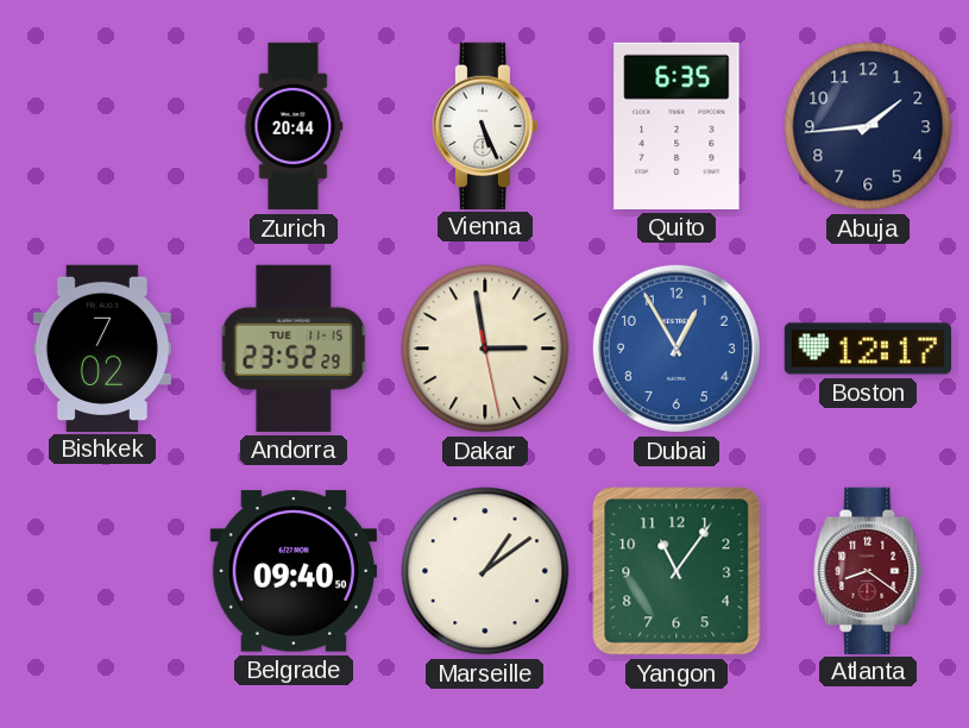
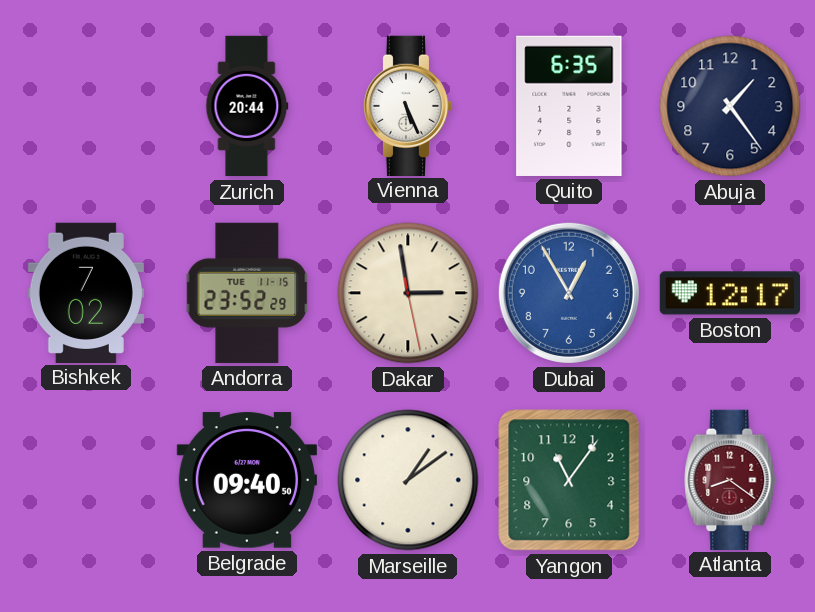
Abuja: 1:44 -> 1:24
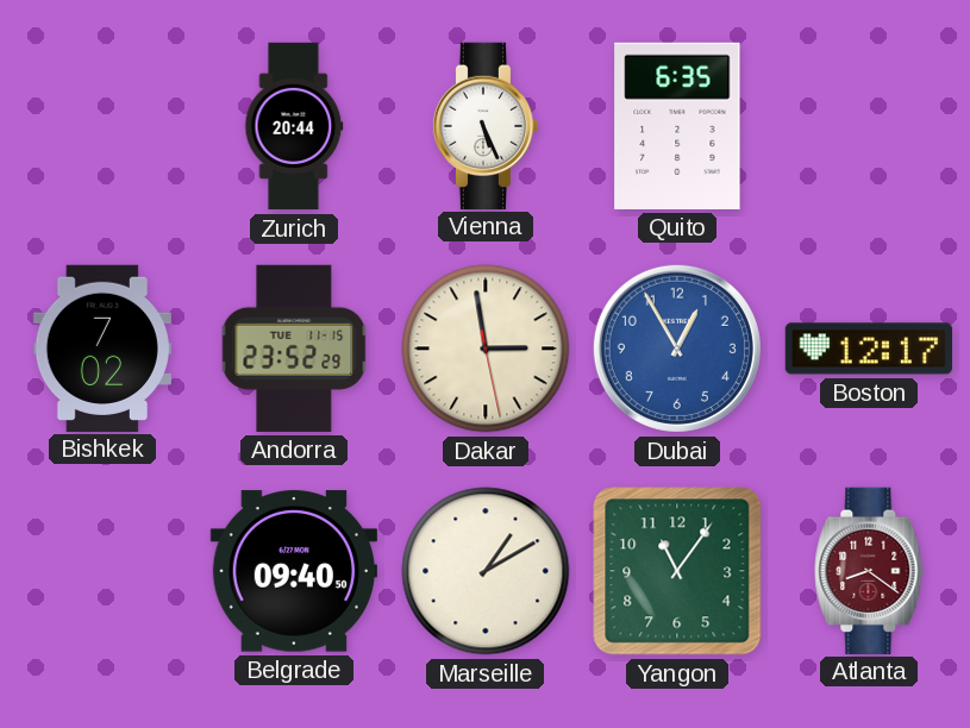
Abuja: 1:24 -> none
Marseille: 1:09 -> 1:10
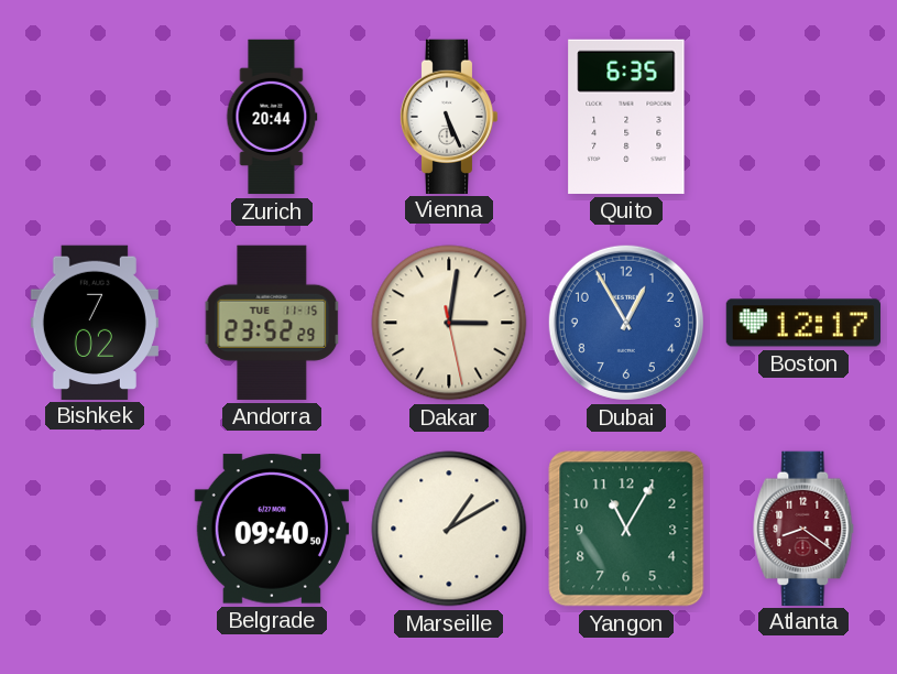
Dakar: 2:58 -> 3:01
Yangon: 11:06 -> 11:05
